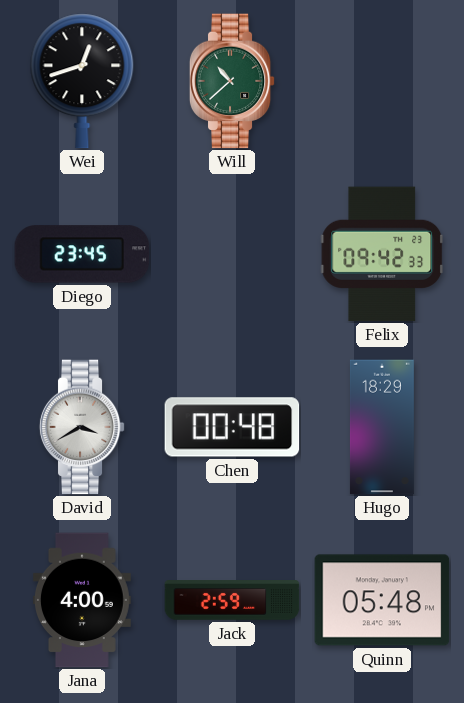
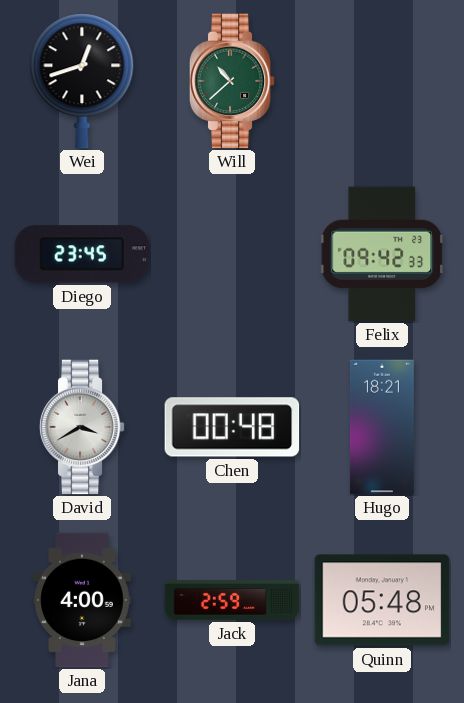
Hugo: 18:29 -> 18:21
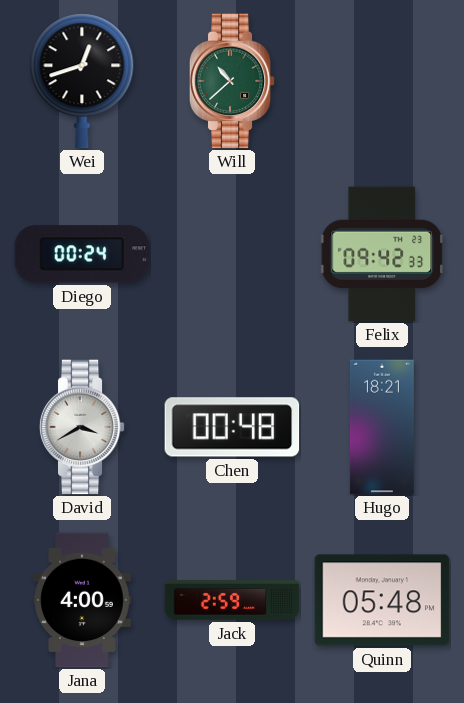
Diego: 23:45 -> 00:24
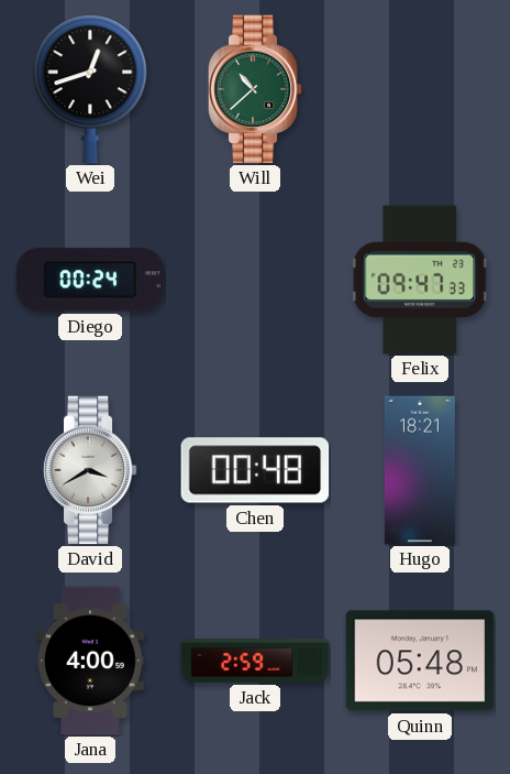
Felix: 09:42 -> 09:47
